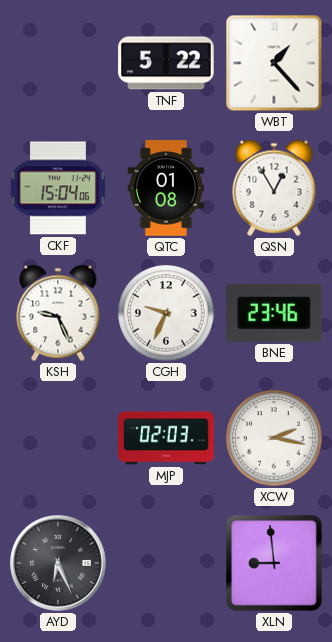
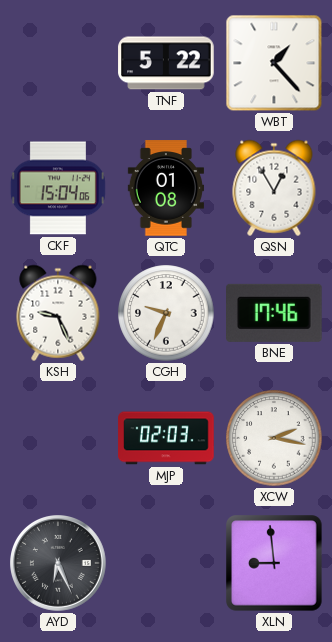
BNE: 23:46 -> 17:46
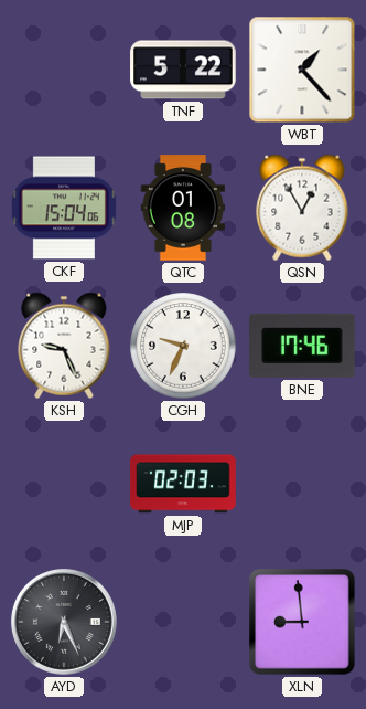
XCW: 2:17 -> none
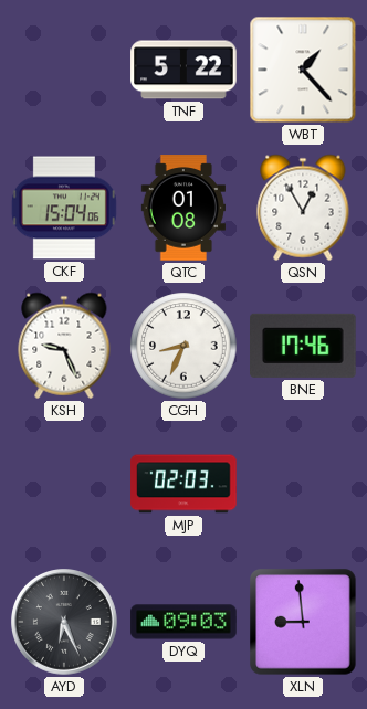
CGH: 9:34 -> 8:34
DYQ: none -> 09:03
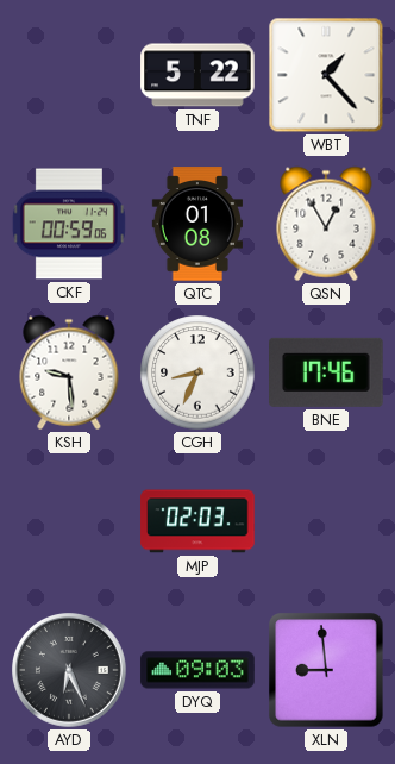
CKF: 15:04 -> 00:59
KSH: 9:26 -> 9:29
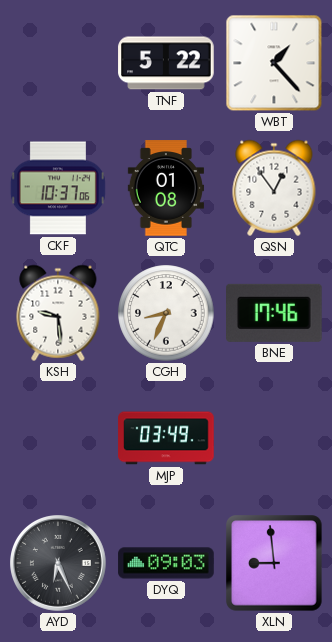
CKF: 00:59 -> 10:37
QSN: 12:55 -> 12:54
MJP: 02:03 -> 03:49
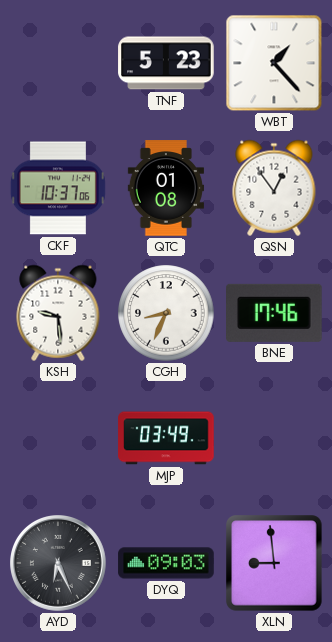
TNF: 5:22 -> 5:23
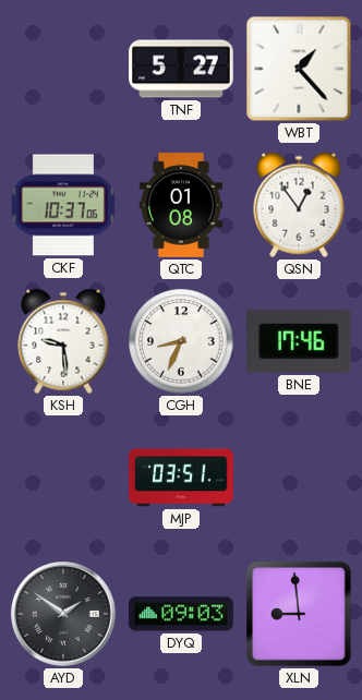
TNF: 5:23 -> 5:27
MJP: 03:49 -> 03:51
AYD: 6:26 -> 1:51
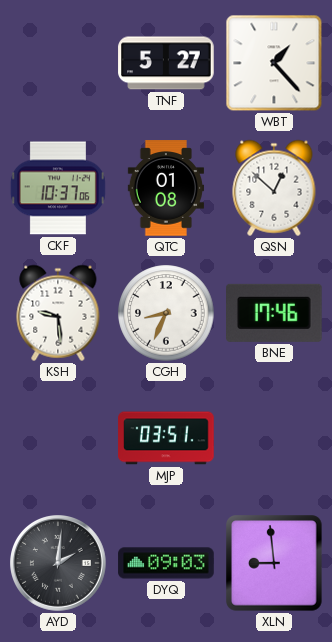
QSN: 12:54 -> 12:52
AYD: 1:51 -> 2:01
